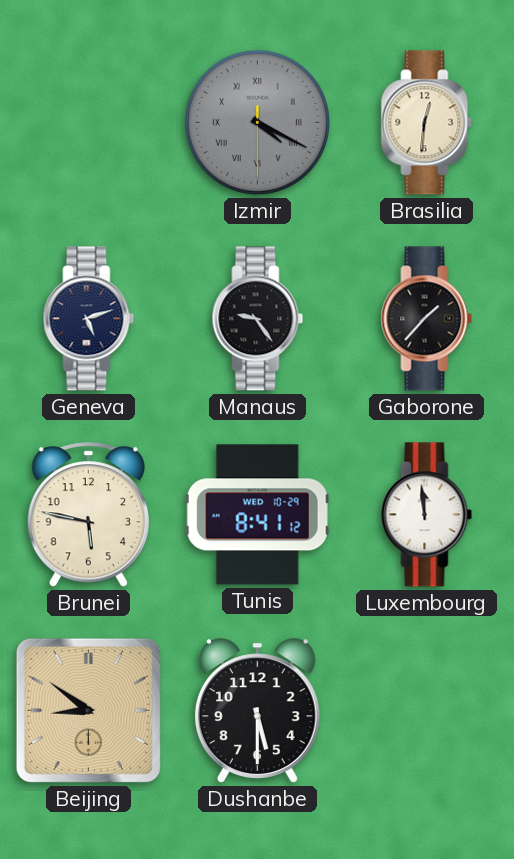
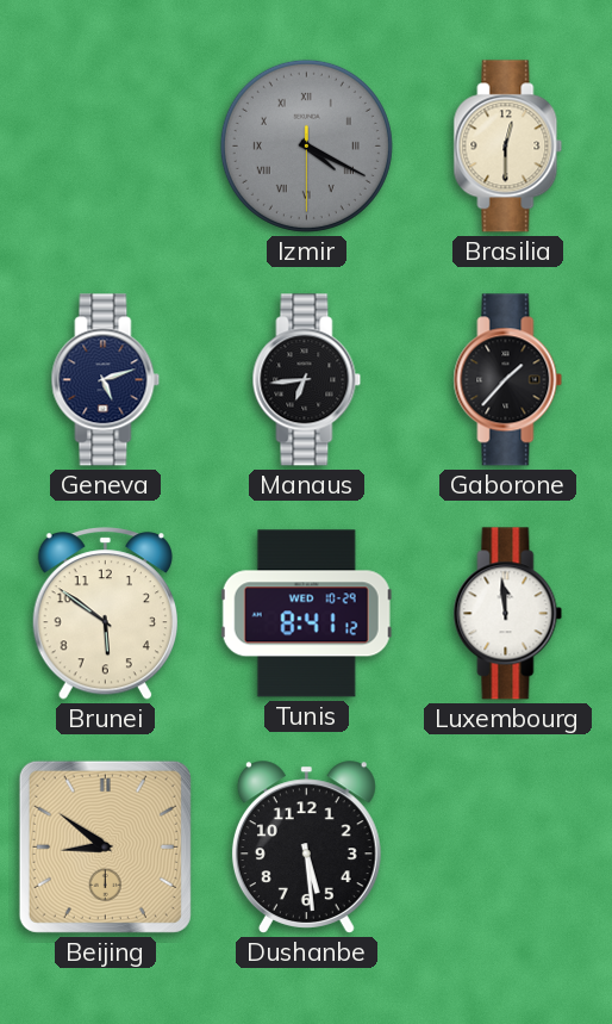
Brasilia: 12:31 -> 12:30
Manaus: 9:24 -> 6:44
Brunei: 5:47 -> 5:51
Dushanbe: 5:30 -> 5:29
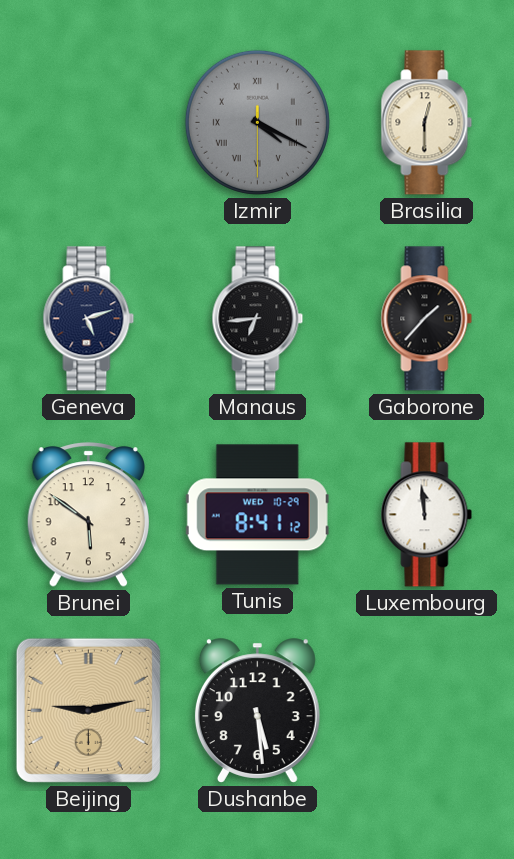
Beijing: 8:51 -> 9:13
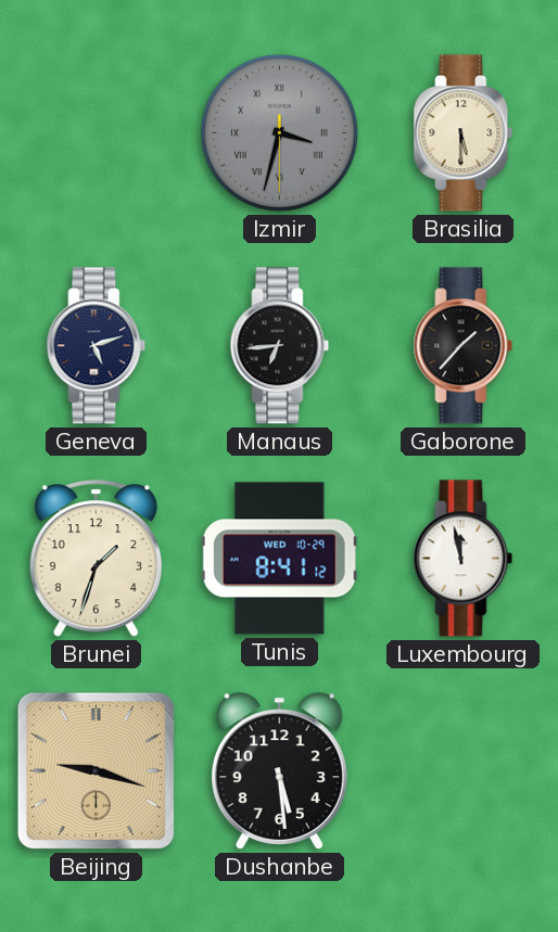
Izmir: 4:19 -> 3:32
Brasilia: 12:30 -> 5:30
Brunei: 5:51 -> 1:33
Luxembourg: 11:59 -> 11:58
Beijing: 9:13 -> 9:18
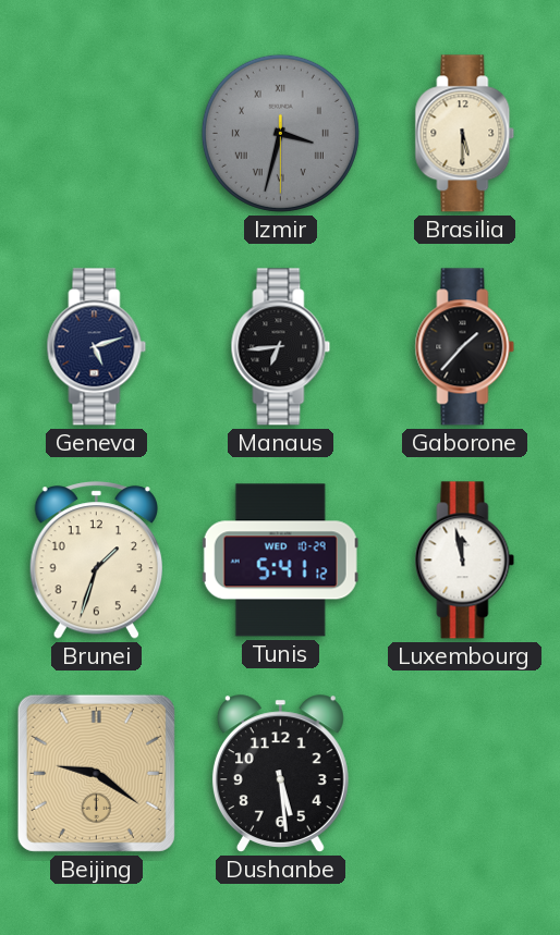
Tunis: 8:41 -> 5:41
Beijing: 9:18 -> 9:21
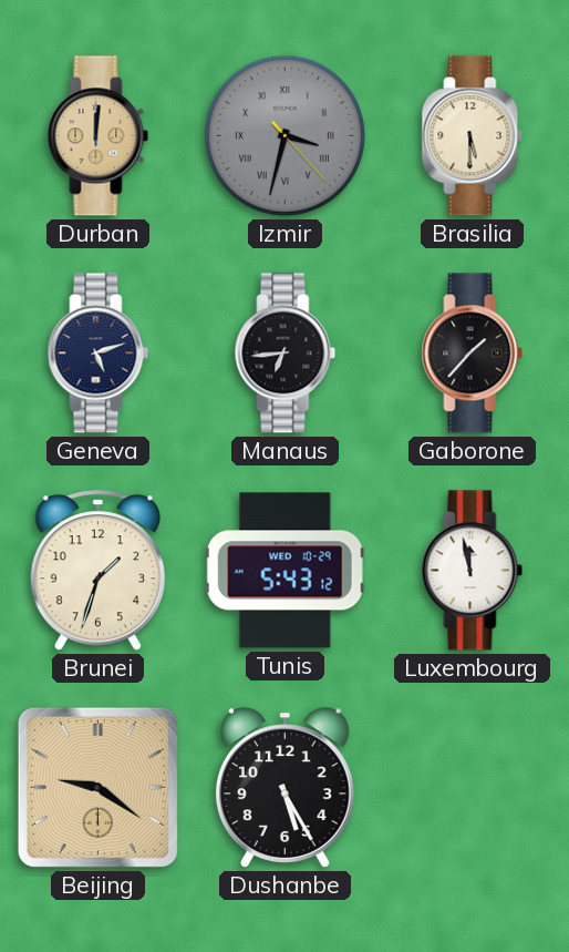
Durban: none -> 12:01
Izmir: 3:32:30 -> 3:32:23
Tunis: 5:41 -> 5:43
Dushanbe: 5:29 -> 5:25
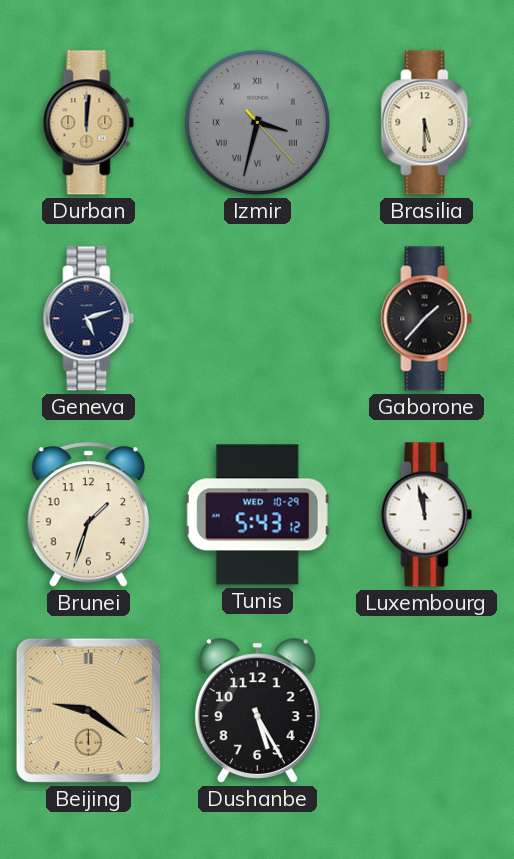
Manaus: 6:44 -> none
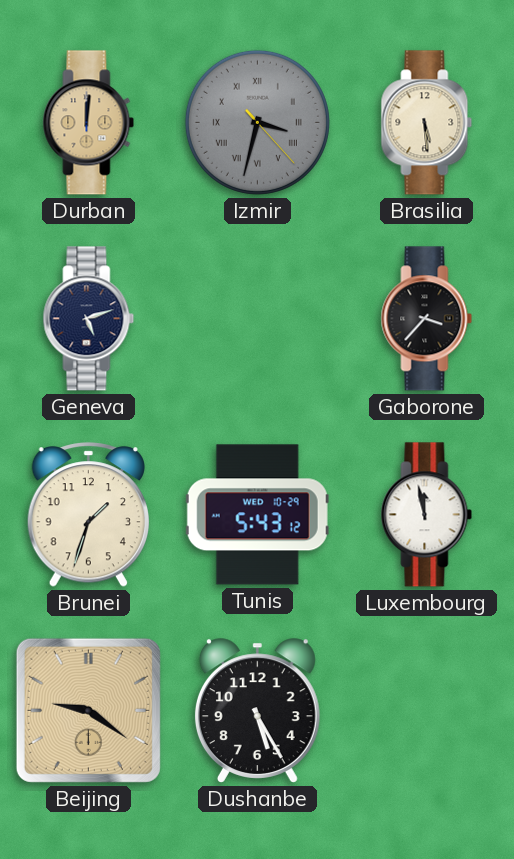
Brasilia: 5:30 -> 5:29
Gaborone: 1:37 -> 3:37
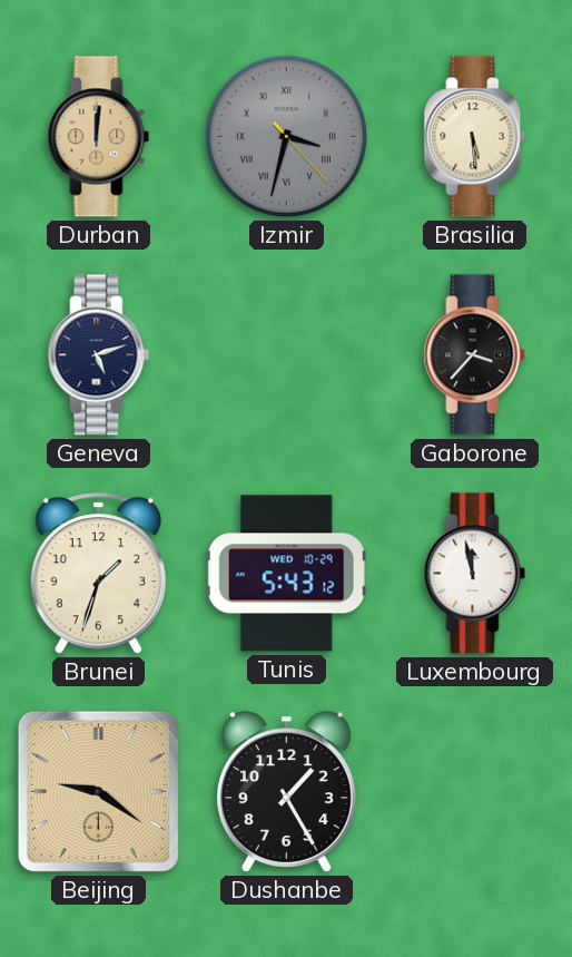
Dushanbe: 5:25 -> 1:25
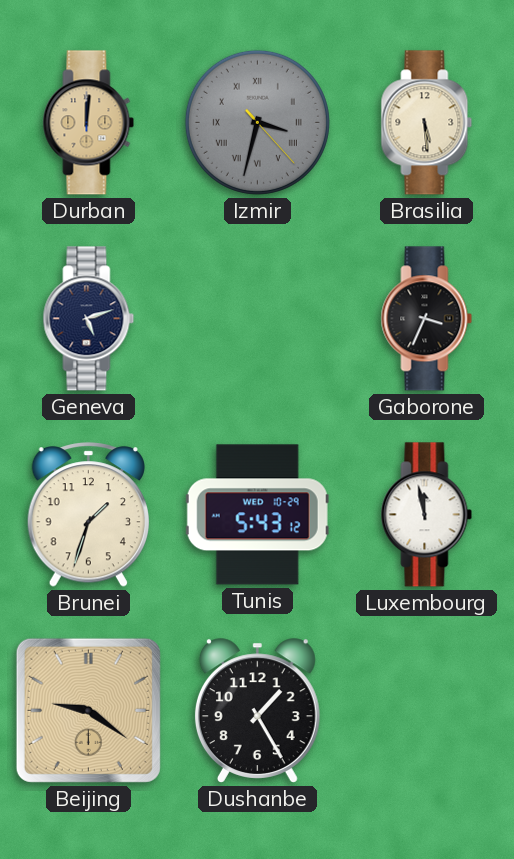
Gaborone: 3:37 -> 3:34
